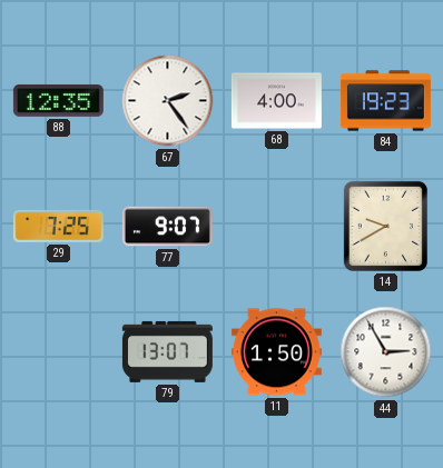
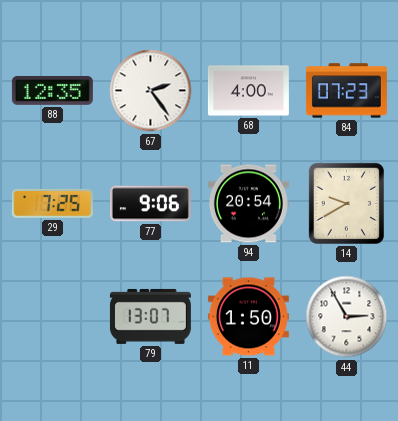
84: 19:23 -> 07:23
77: 9:07 -> 9:06
94: none -> 20:54
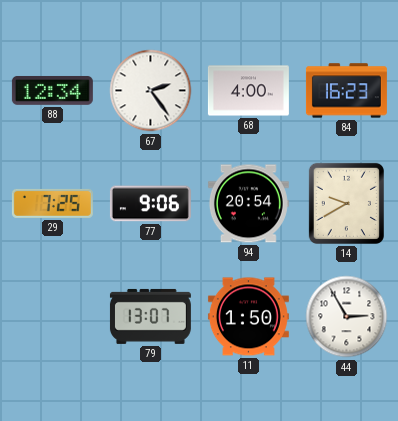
88: 12:35 -> 12:34
84: 07:23 -> 16:23
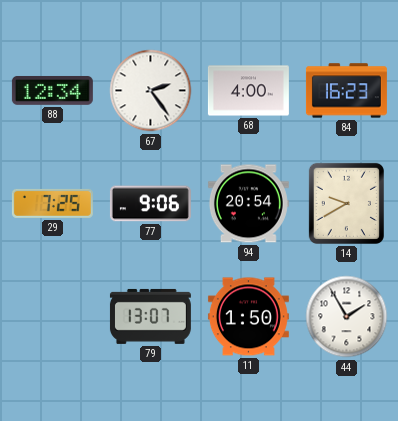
44: 2:55 -> 1:55
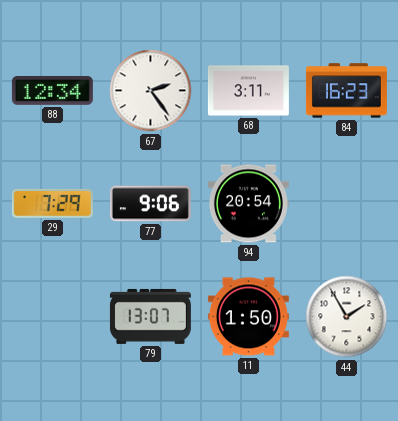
68: 4:00 -> 3:11
29: 7:25 -> 7:29
14: 9:40 -> none
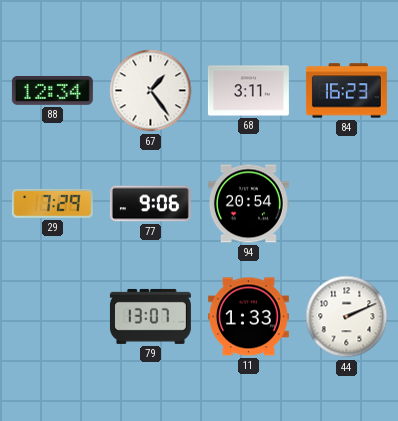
67: 2:24 -> 1:24
11: 1:50 -> 1:33
44: 1:55 -> 2:11
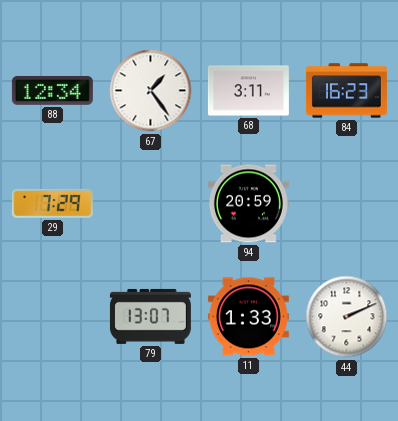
77: 9:06 -> none
94: 20:54 -> 20:59
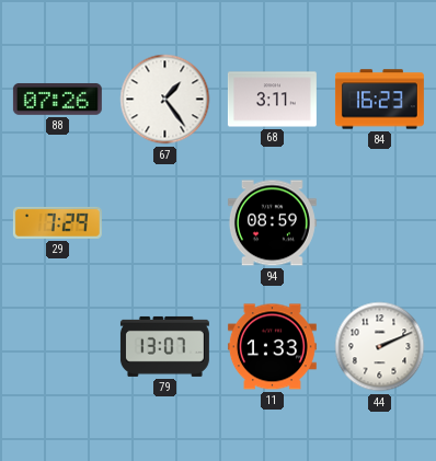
88: 12:34 -> 07:26
94: 20:59 -> 08:59
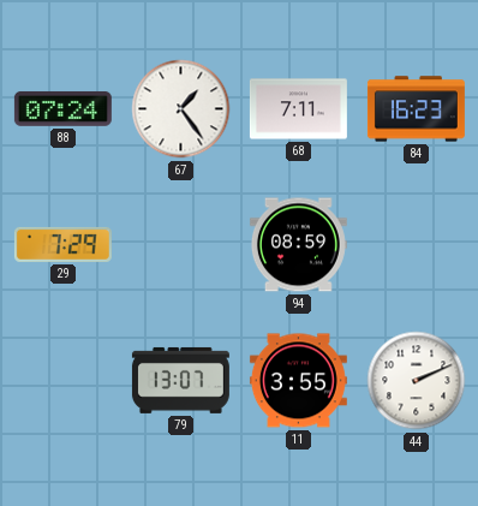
88: 07:26 -> 07:24
68: 3:11 -> 7:11
11: 1:33 -> 3:55
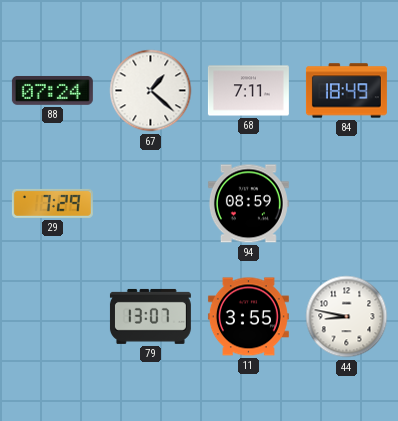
67: 1:24 -> 1:22
84: 16:23 -> 18:49
44: 2:11 -> 8:47
